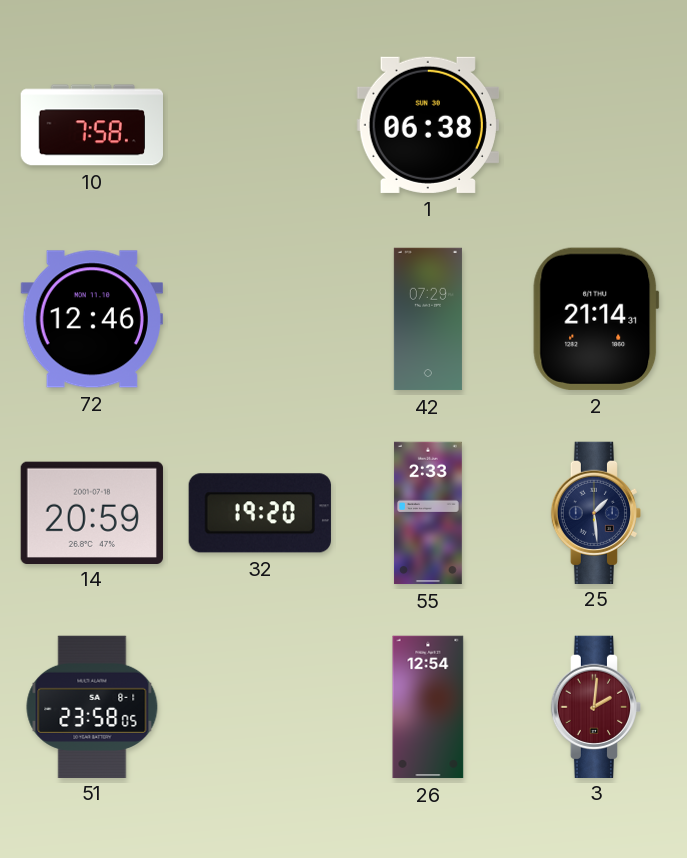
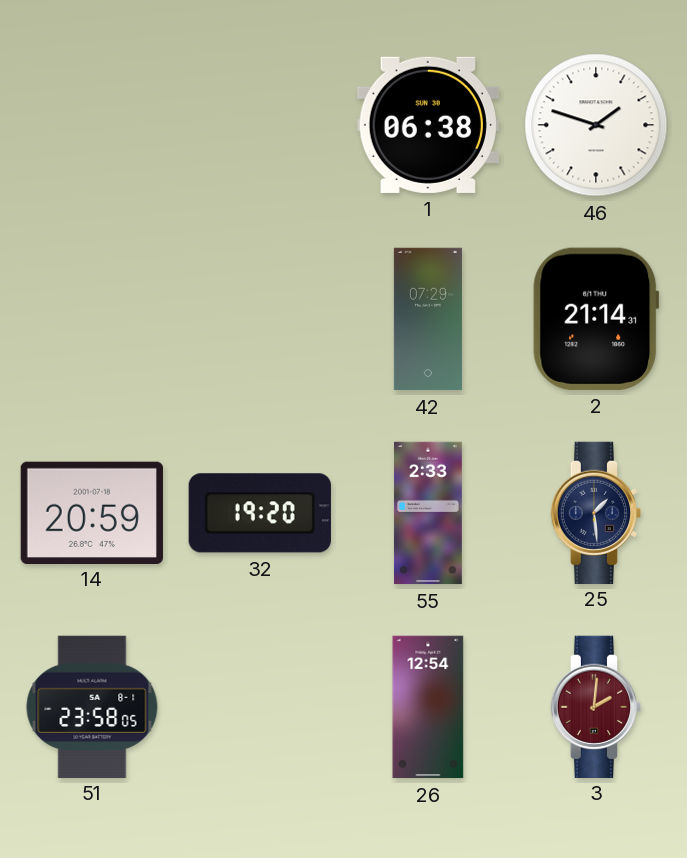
10: 7:58 -> none
46: none -> 1:48
72: 12:46 -> none
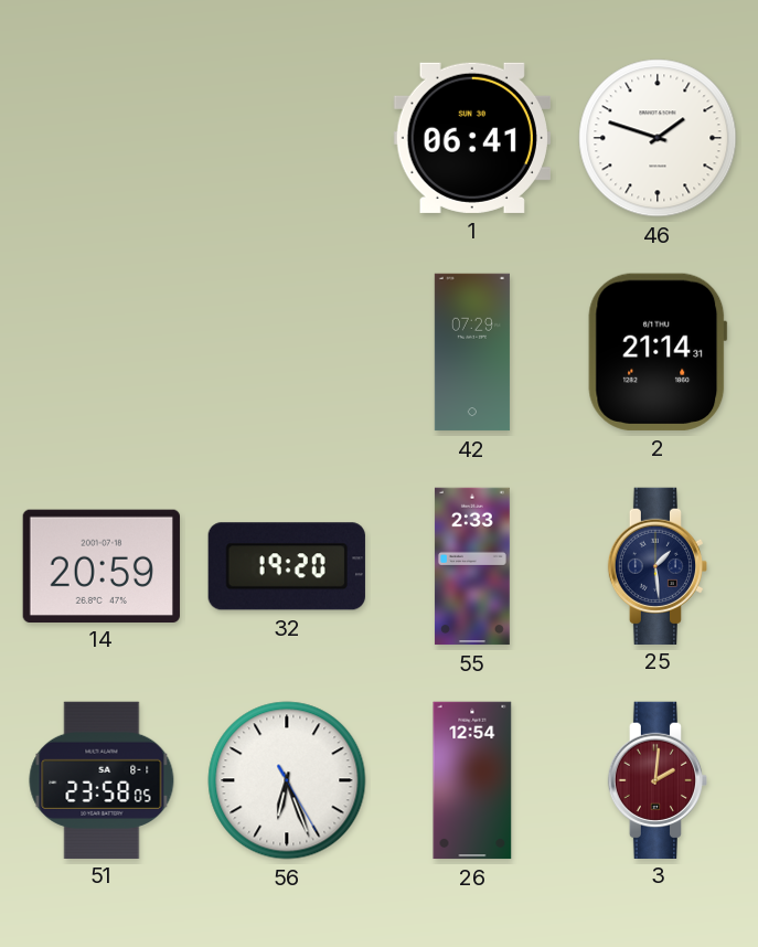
1: 06:38 -> 06:41
56: none -> 6:26
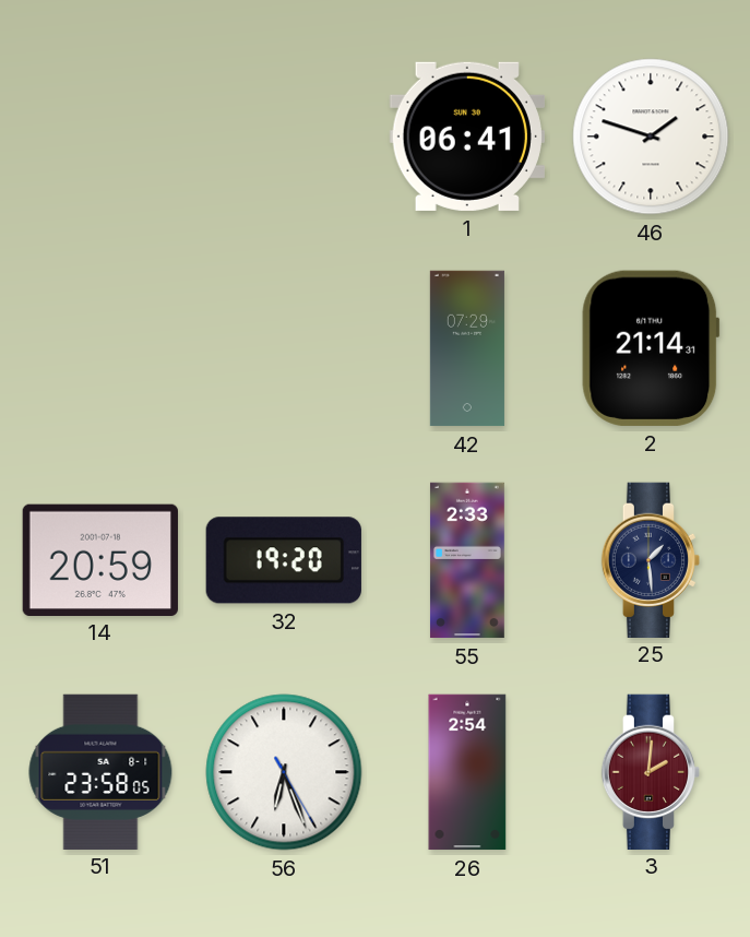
26: 12:54 -> 2:54
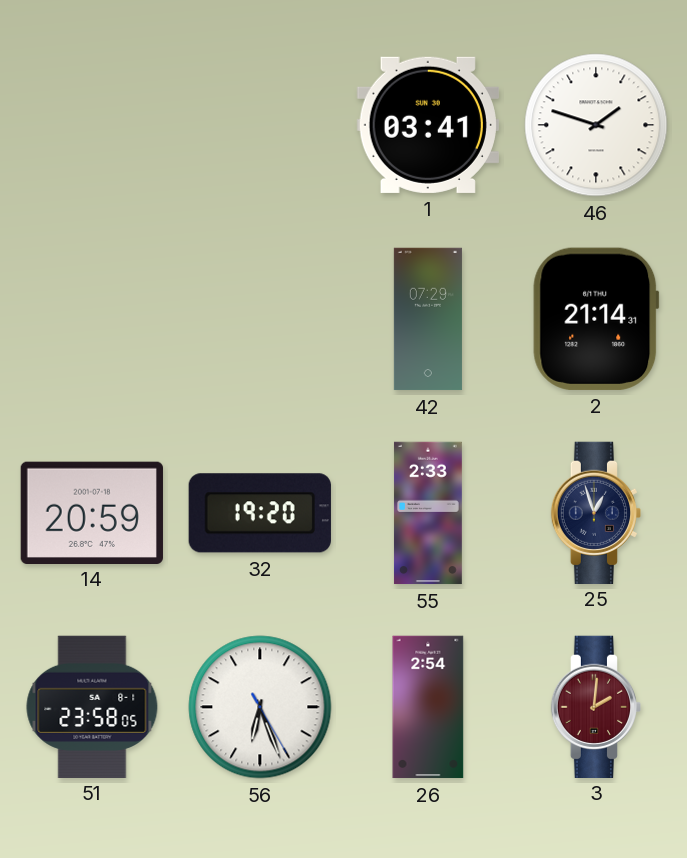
1: 06:41 -> 03:41
25: 1:29 -> 12:57
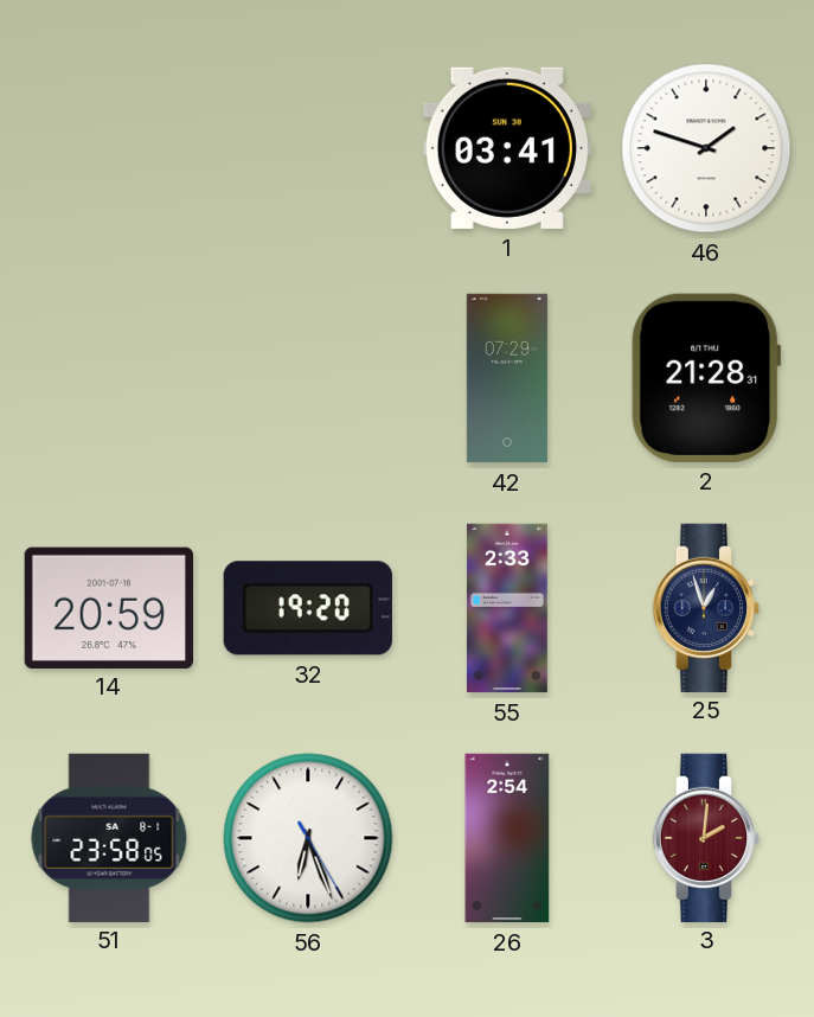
2: 21:14 -> 21:28
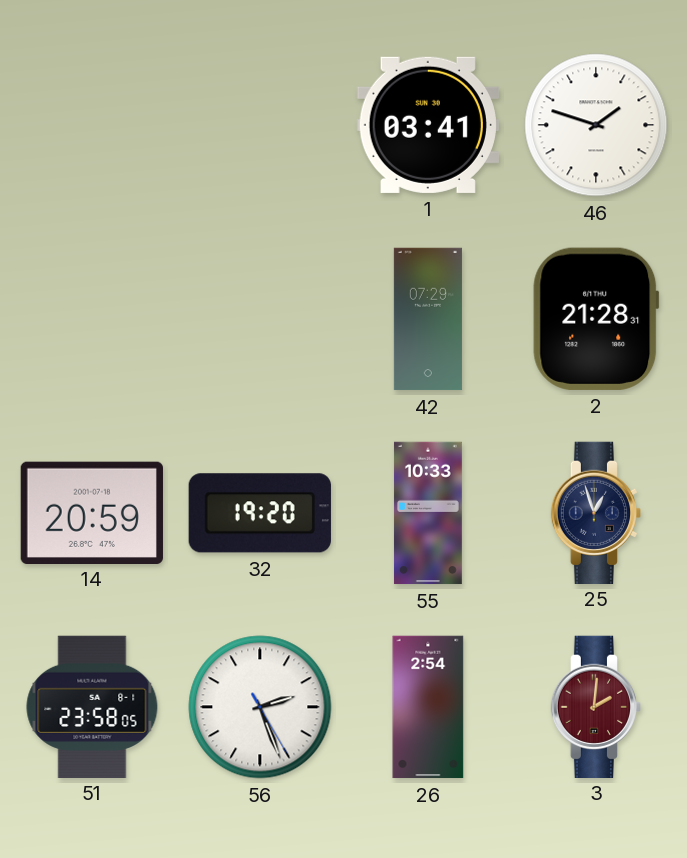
55: 2:33 -> 10:33
56: 6:26 -> 2:26
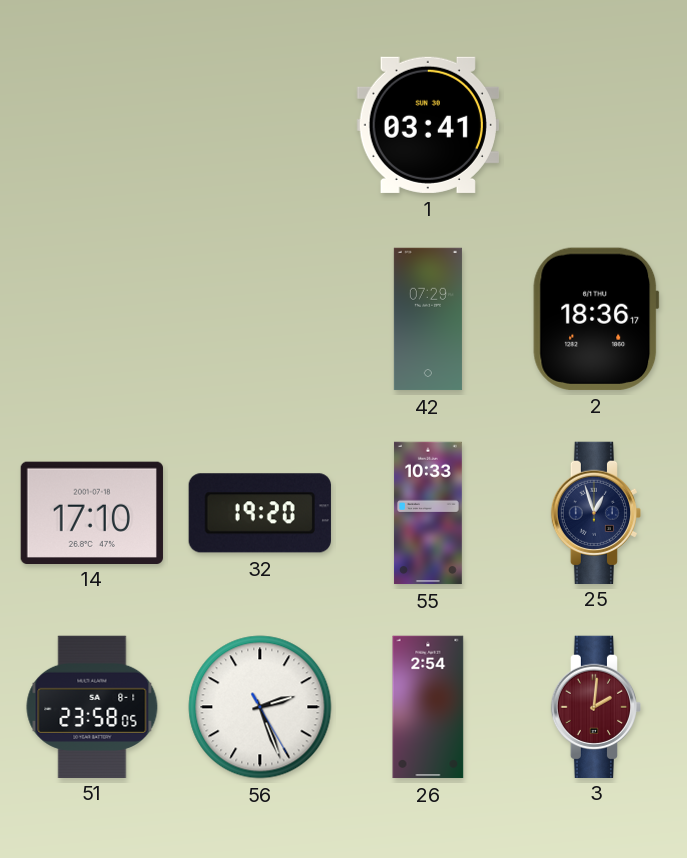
46: 1:48 -> none
2: 21:28 -> 18:36
14: 20:59 -> 17:10
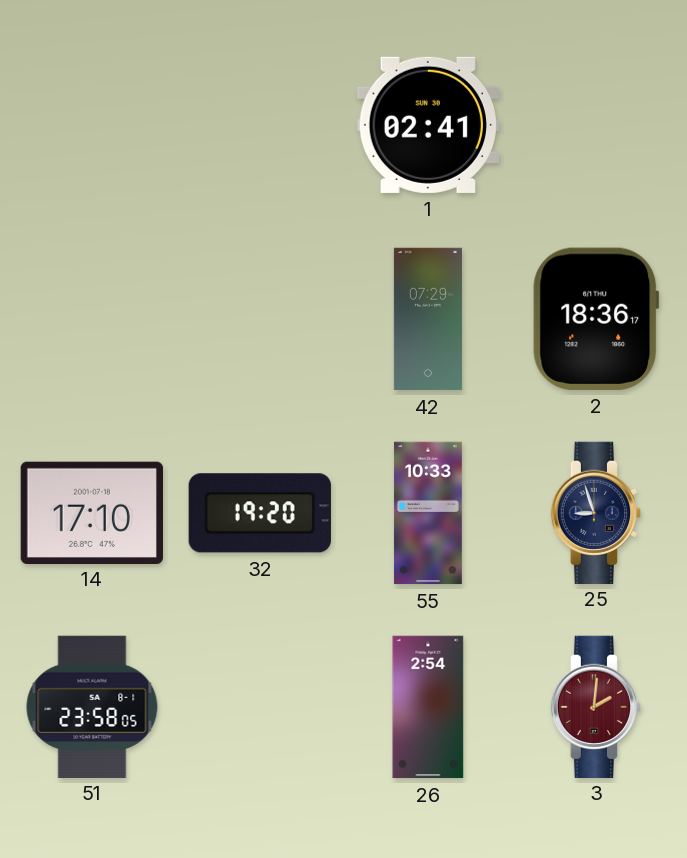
1: 03:41 -> 02:41
25: 12:57 -> 8:57
56: 2:26 -> none
